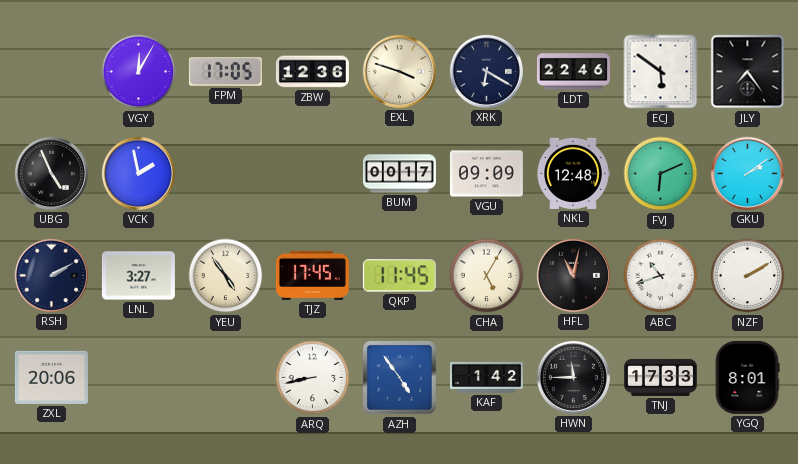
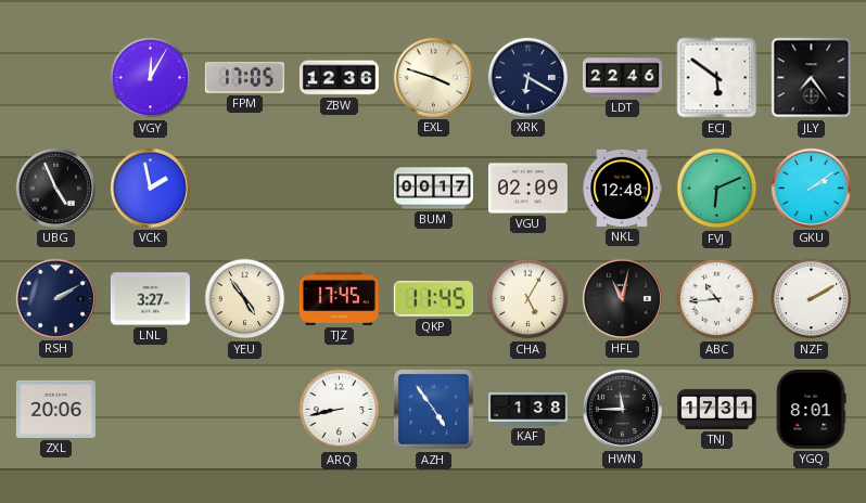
VGU: 09:09 -> 02:09
ABC: 10:42 -> 10:44
KAF: 1:42 -> 1:38
TNJ: 17:33 -> 17:31
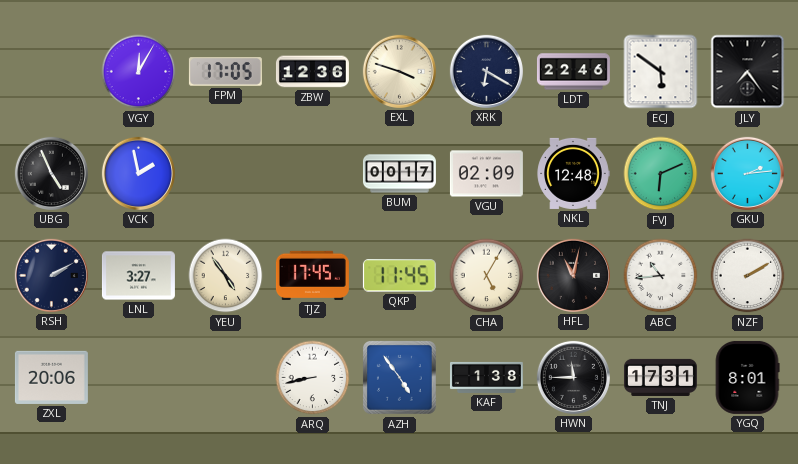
GKU: 2:09 -> 2:14
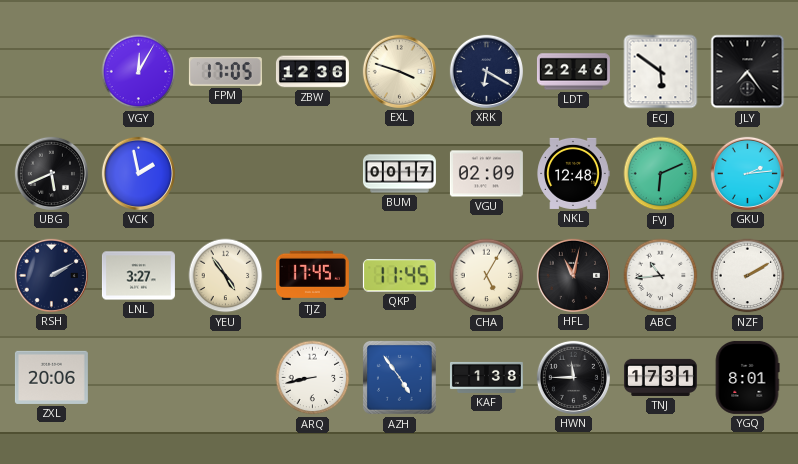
UBG: 4:56 -> 5:41
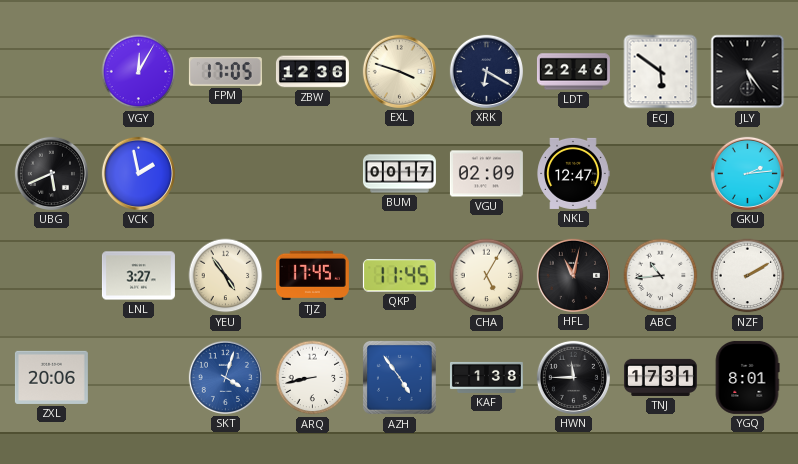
JLY: 7:24 -> 5:24
NKL: 12:48 -> 12:47
FVJ: 6:11 -> none
RSH: 2:10 -> none
SKT: none -> 4:03
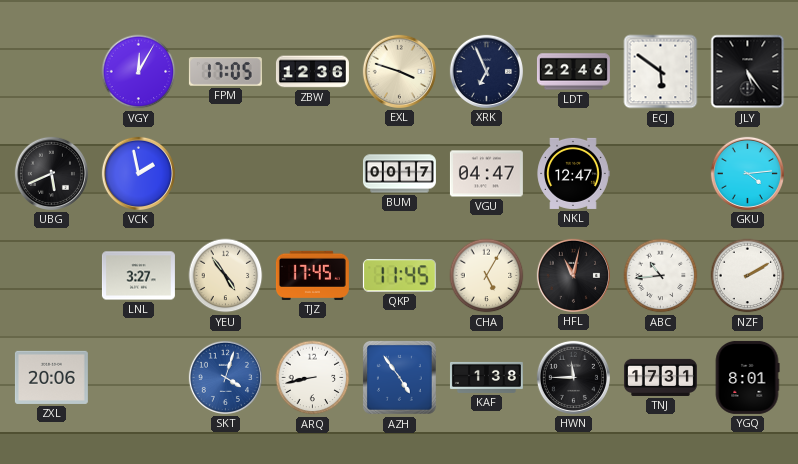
XRK: 6:20 -> 6:56
VGU: 02:09 -> 04:47
GKU: 2:14 -> 4:14
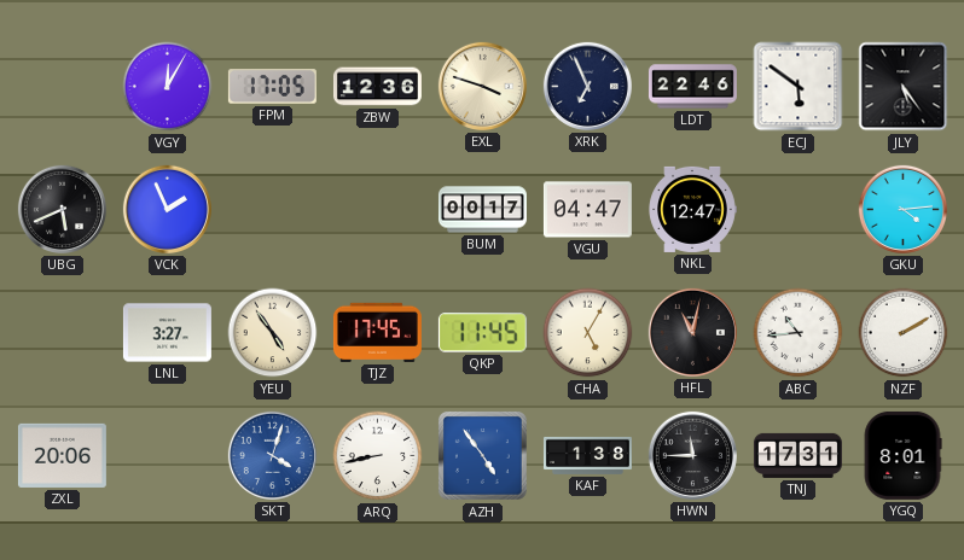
VCK: 1:58 -> 1:56
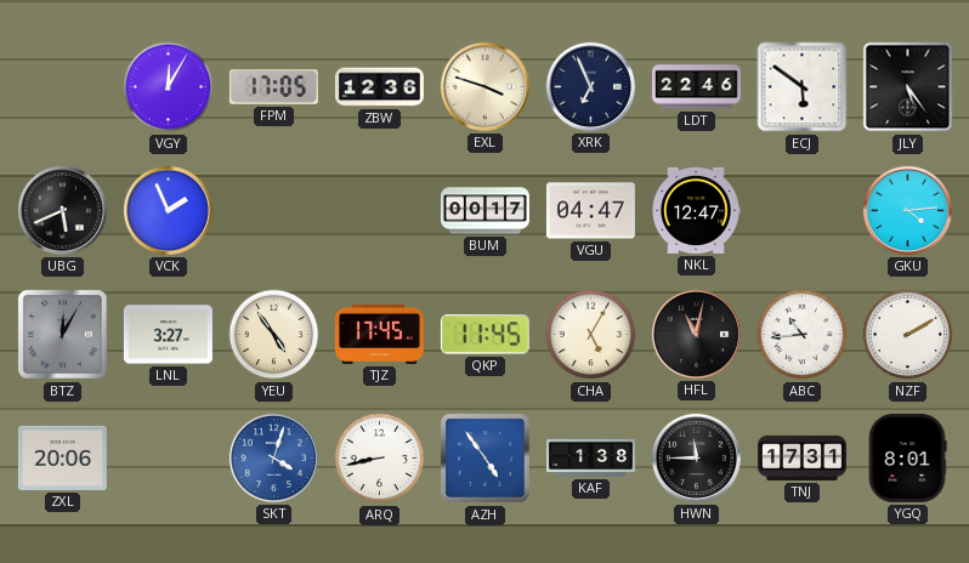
BTZ: none -> 12:05
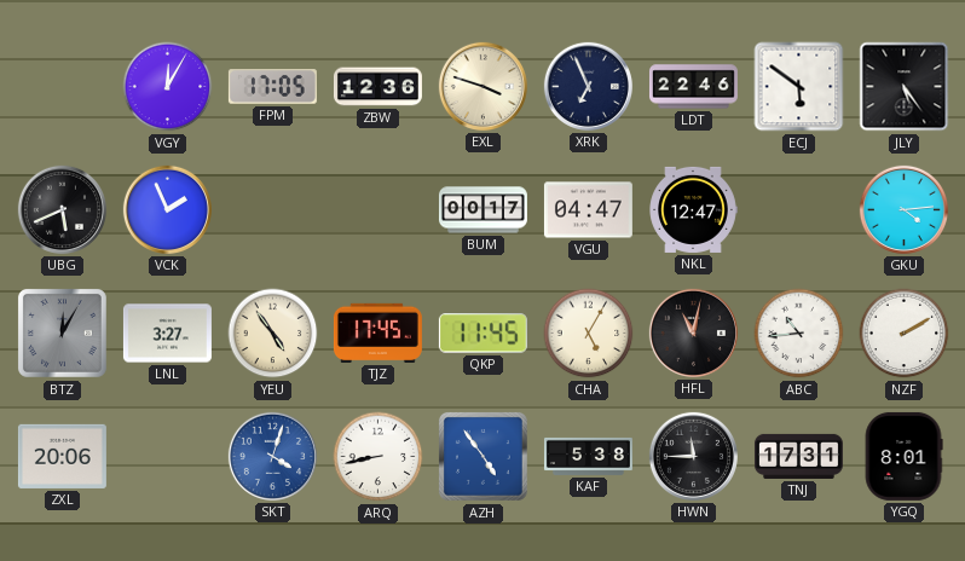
KAF: 1:38 -> 5:38
